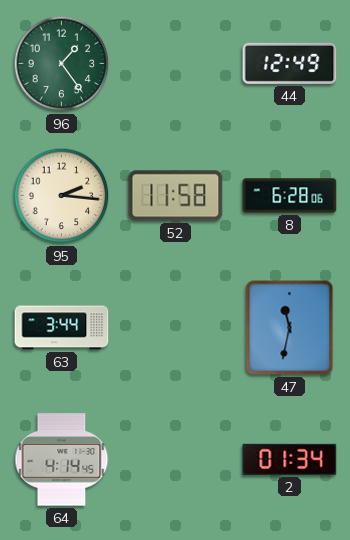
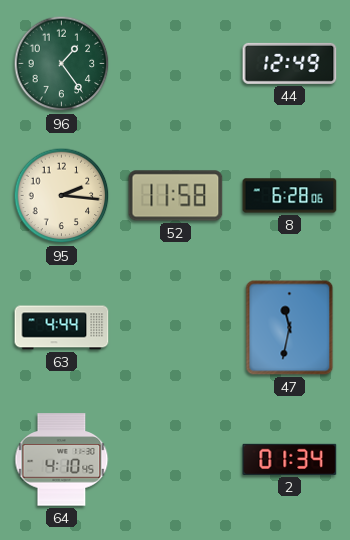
63: 3:44 -> 4:44
64: 4:14 -> 4:10
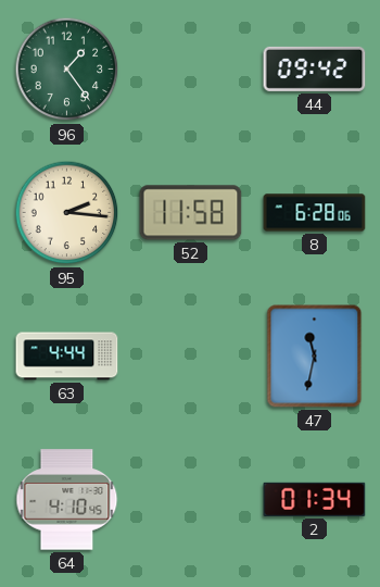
44: 12:49 -> 09:42
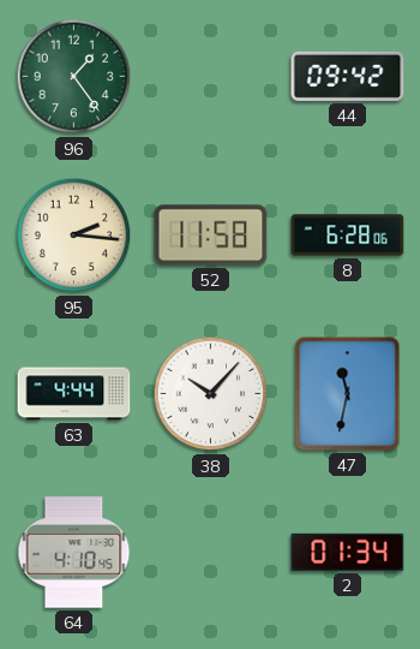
38: none -> 10:07
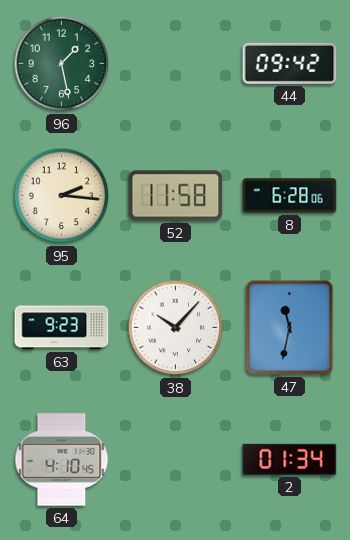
96: 1:24 -> 1:28
63: 4:44 -> 9:23
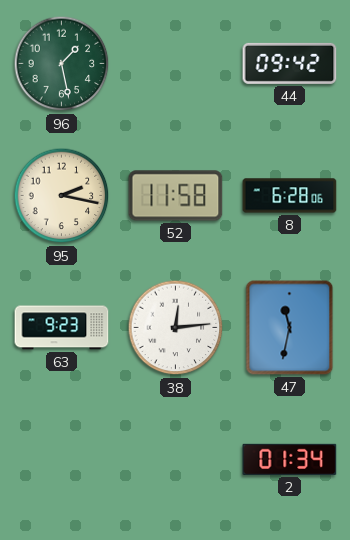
95: 2:16 -> 2:17
38: 10:07 -> 12:14
64: 4:10 -> none
